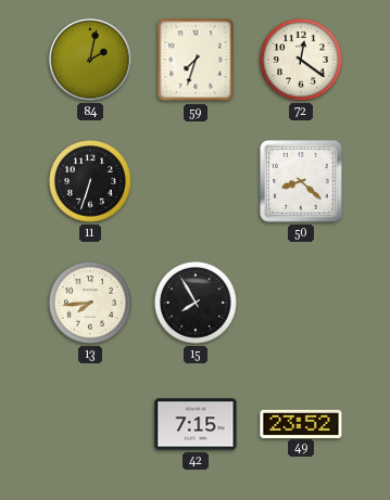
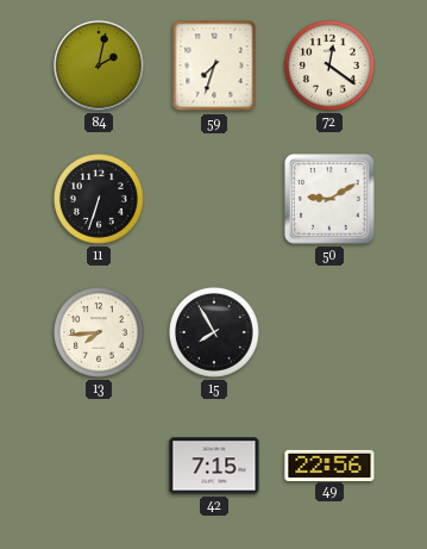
50: 8:22 -> 9:10
49: 23:52 -> 22:56
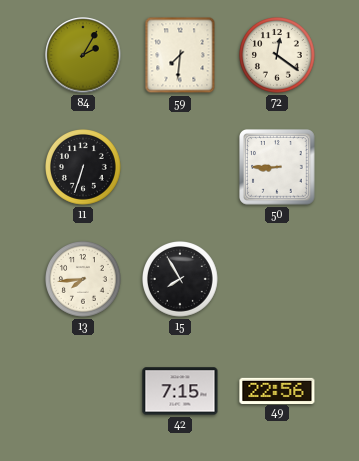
84: 2:02 -> 2:05
59: 7:33 -> 7:31
50: 9:10 -> 8:45
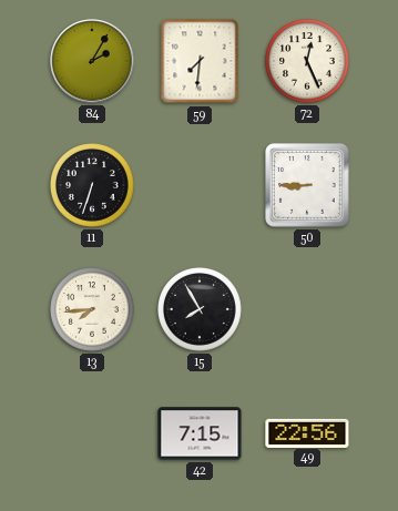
72: 12:21 -> 12:26
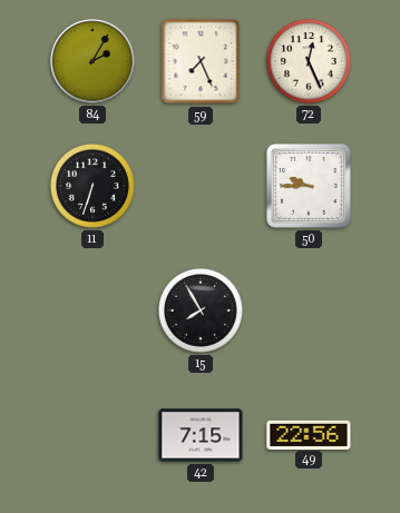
59: 7:31 -> 7:26
50: 8:45 -> 9:45
13: 7:44 -> none
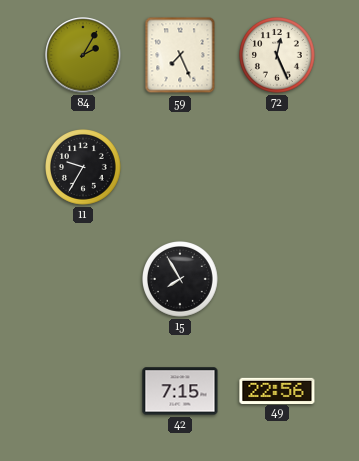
11: 6:33 -> 9:35
50: 9:45 -> none
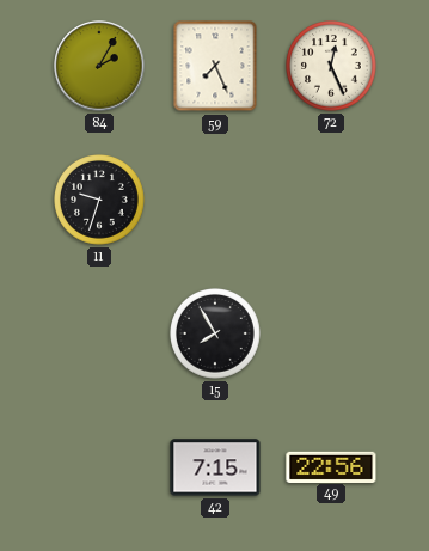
11: 9:35 -> 9:33
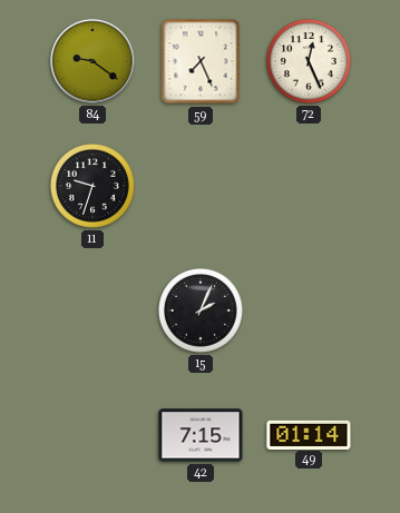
84: 2:05 -> 9:21
15: 7:55 -> 2:04
49: 22:56 -> 01:14
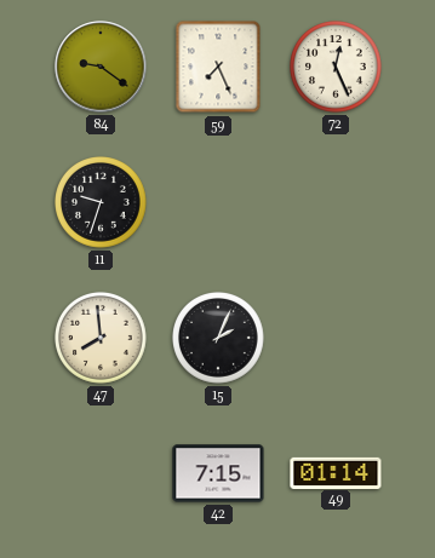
47: none -> 7:59
